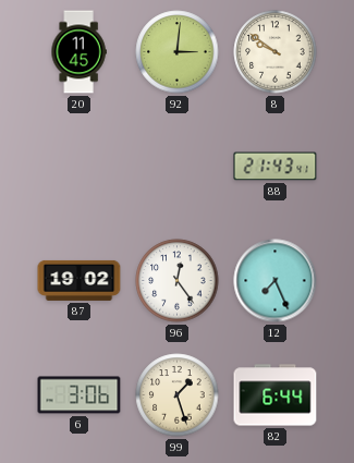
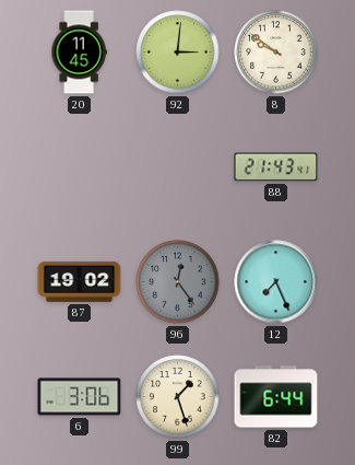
96 dial: white -> grey
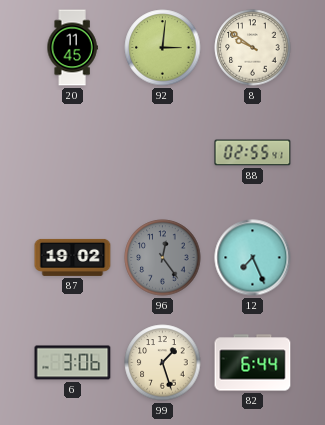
88: 21:43 -> 02:55
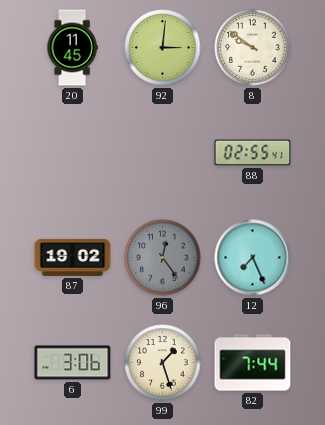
82: 6:44 -> 7:44
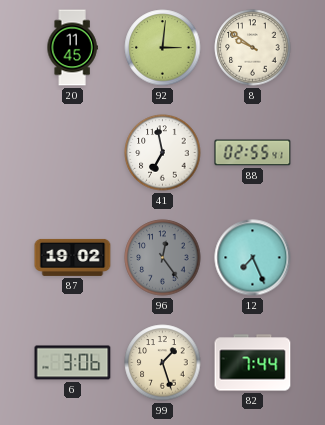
41: none -> 6:58
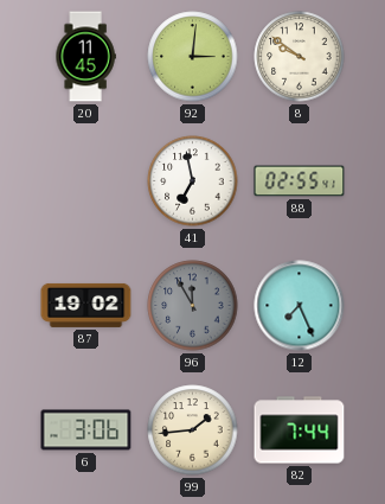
96: 12:24 -> 11:55
99: 1:27 -> 1:44
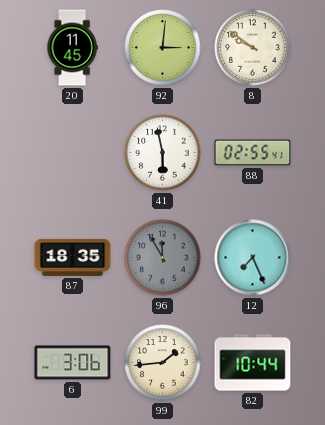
41: 6:58 -> 5:58
87: 19:02 -> 18:35
82: 7:44 -> 10:44
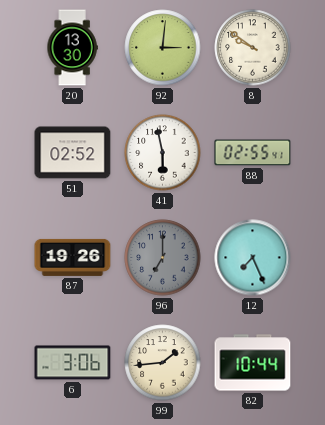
20: 11:45 -> 13:30
51: none -> 02:52
87: 18:35 -> 19:26
96: 11:55 -> 7:00
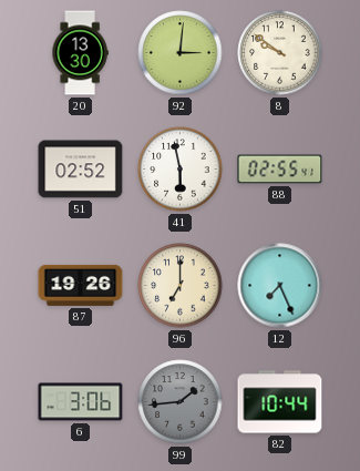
96 dial: grey -> cream
99 dial: cream -> grey
